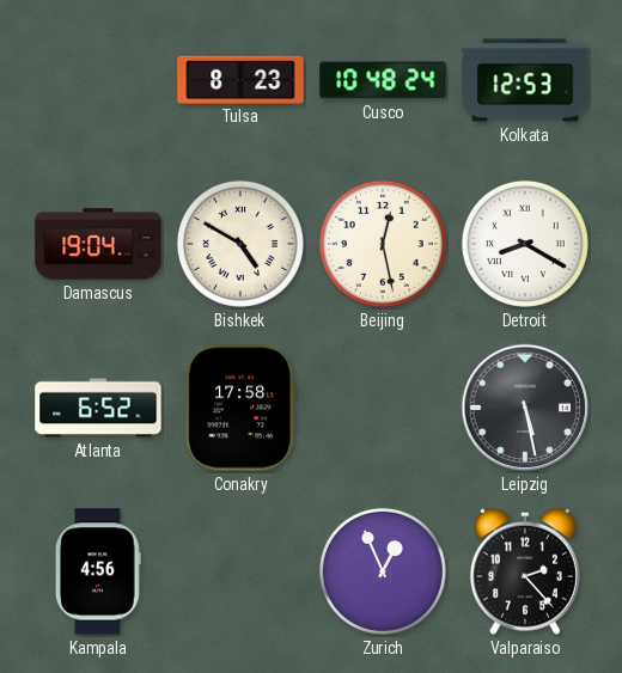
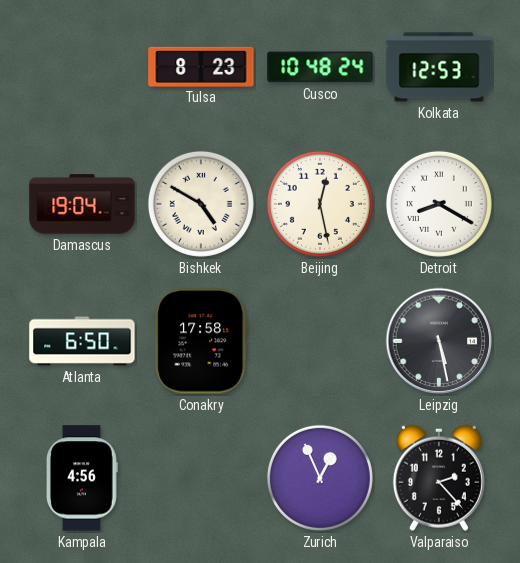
Atlanta: 6:52 -> 6:50
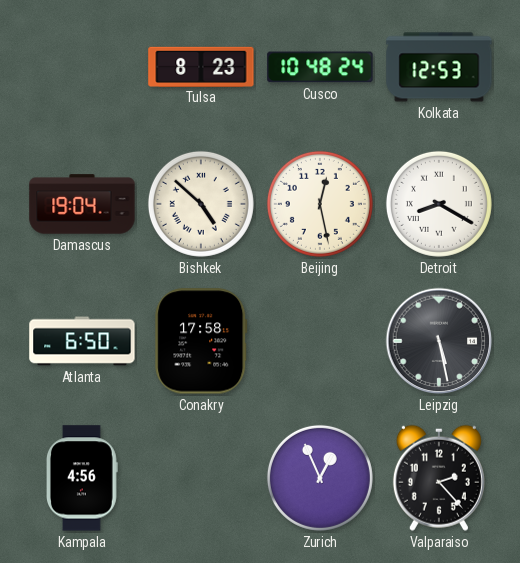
Bishkek: 4:50 -> 4:52
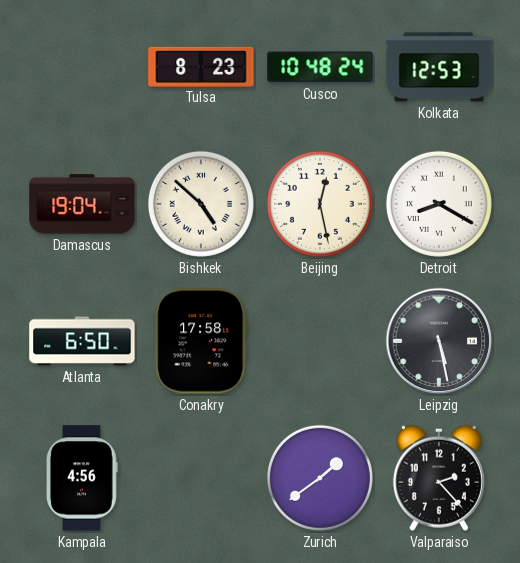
Zurich: 12:56 -> 1:39
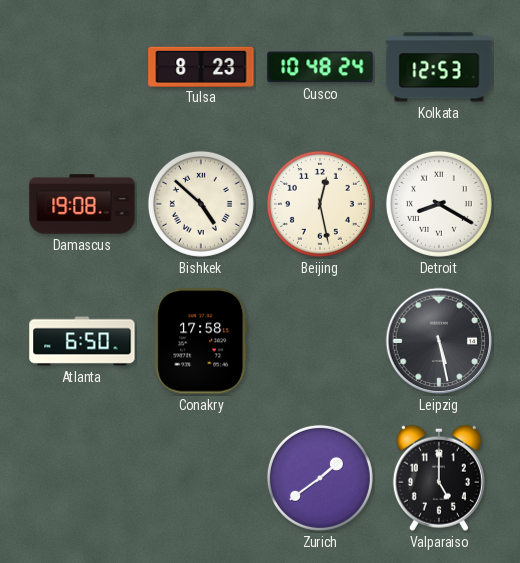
Damascus: 19:04 -> 19:08
Kampala: 4:56 -> none
Valparaiso: 2:23 -> 5:00
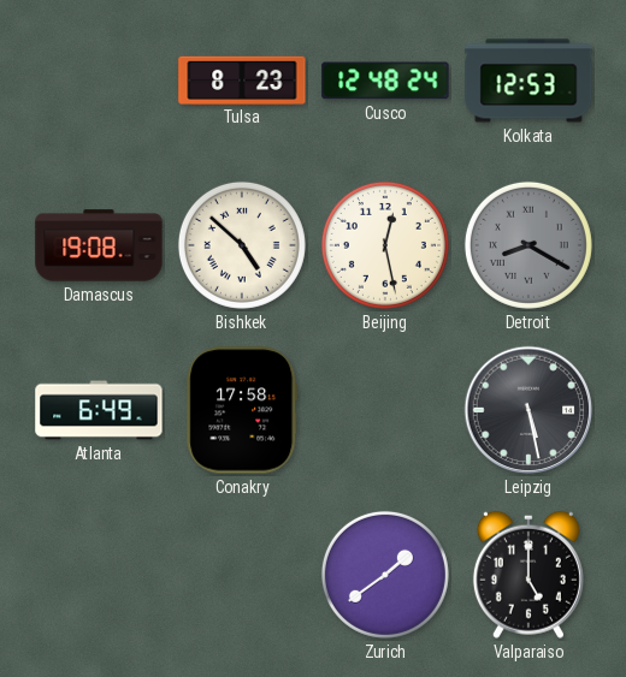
Cusco: 10:48 -> 12:48
Detroit dial: white -> grey
Atlanta: 6:50 -> 6:49
